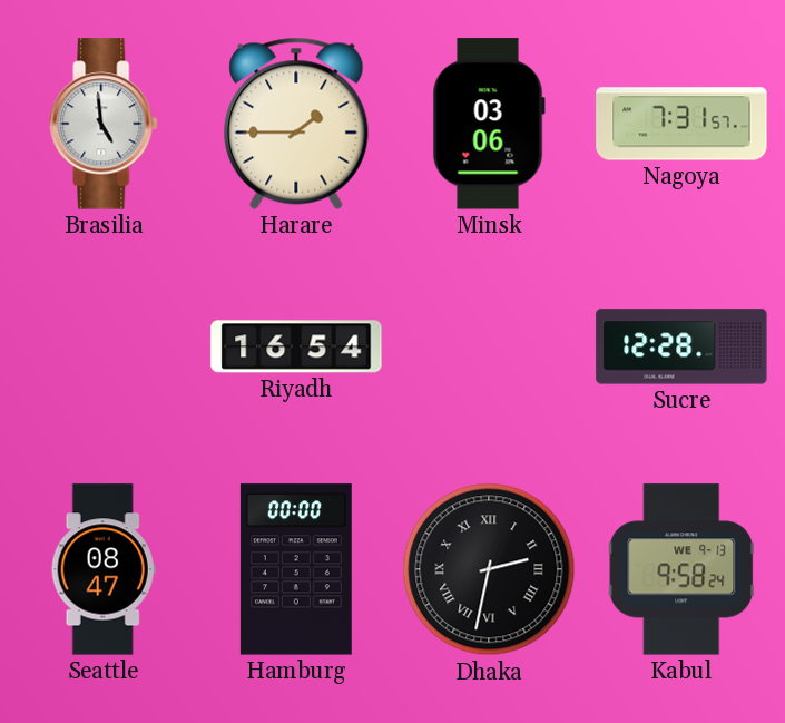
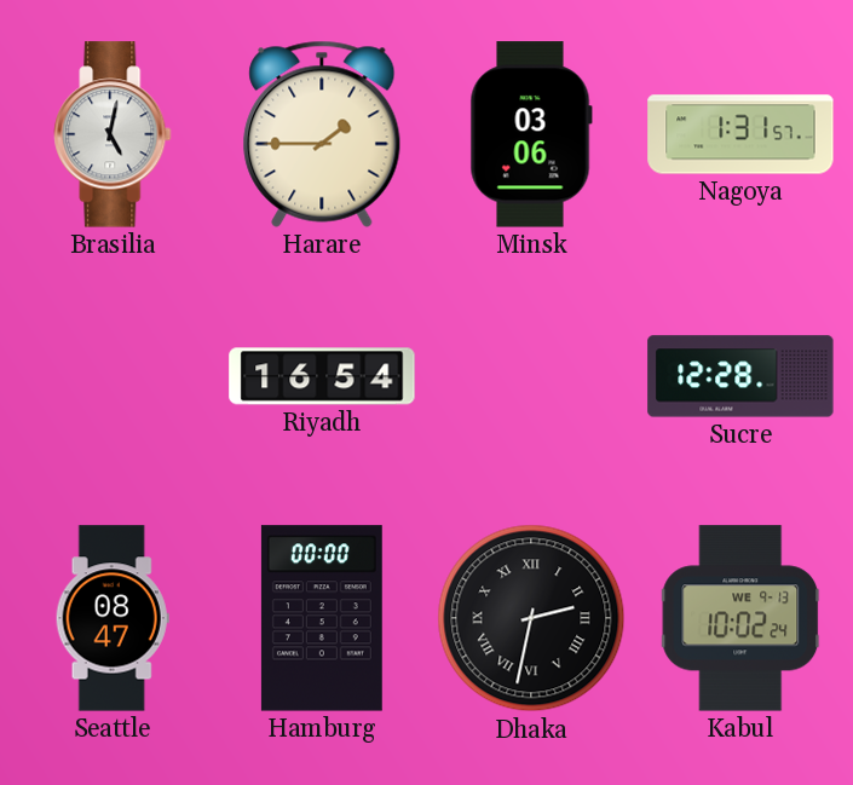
Brasilia: 4:59 -> 5:02
Nagoya: 7:31 -> 1:31
Kabul: 9:58 -> 10:02
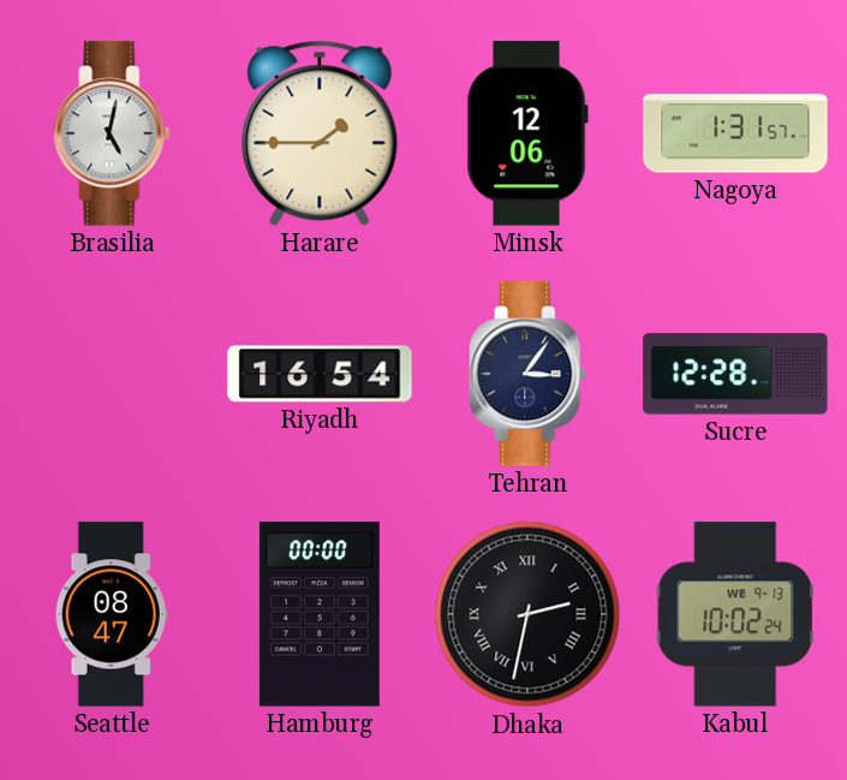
Minsk: 03:06 -> 12:06
Tehran: none -> 3:06
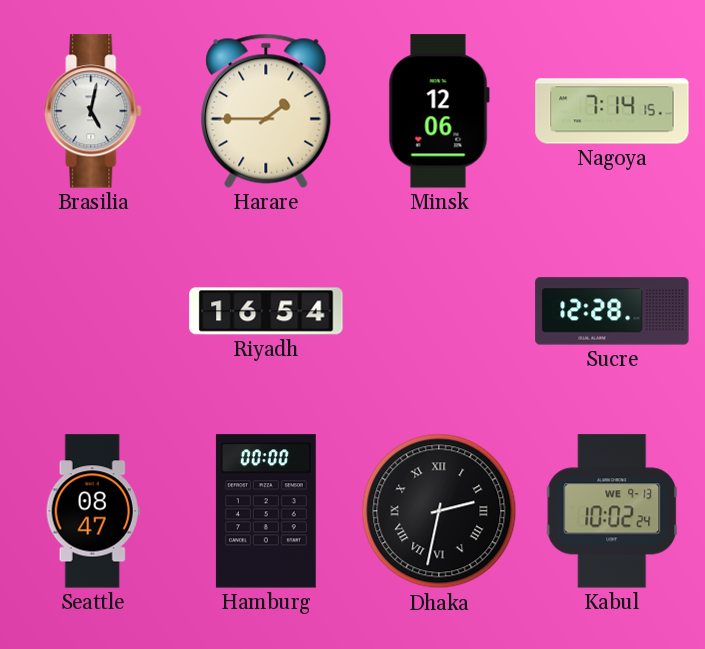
Nagoya: 1:31 -> 7:14
Tehran: 3:06 -> none
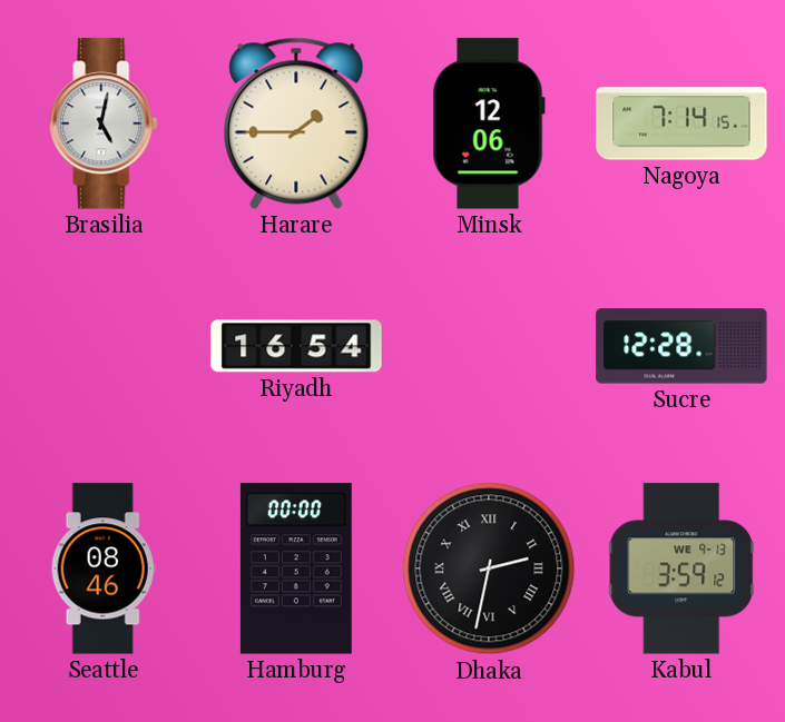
Seattle: 08:47 -> 08:46
Kabul: 10:02 -> 3:59
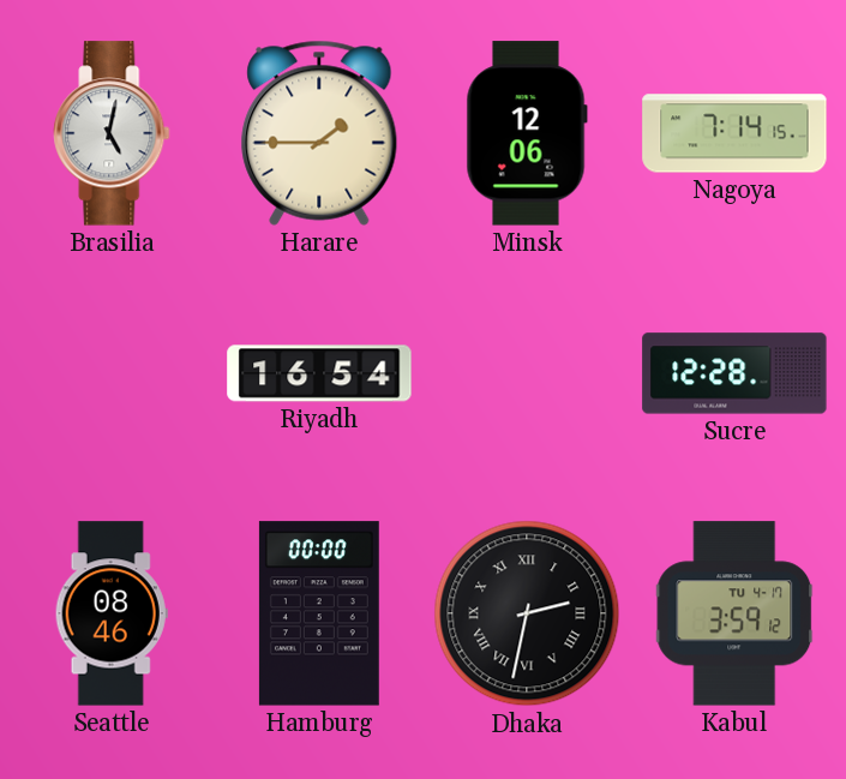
Kabul date: WE 9-13 -> TU 4-17
